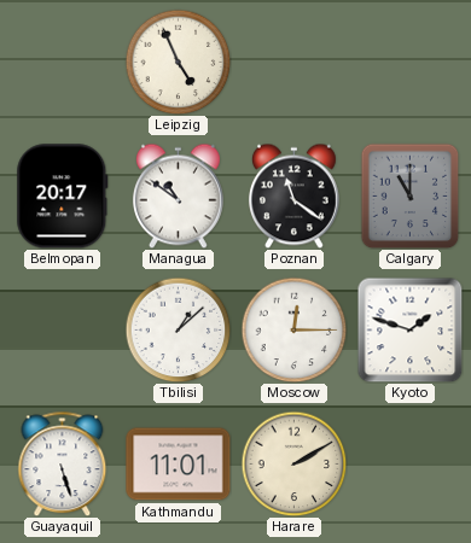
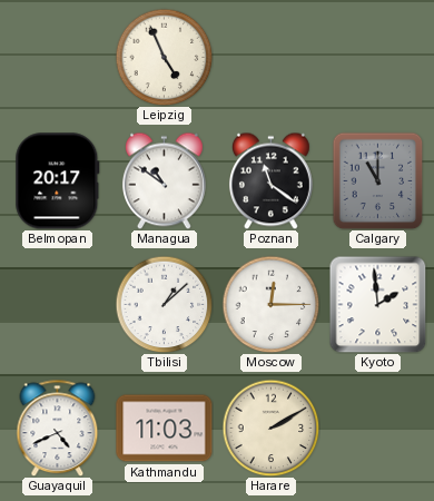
Kyoto: 1:48 -> 1:59
Guayaquil: 5:27 -> 4:41
Kathmandu: 11:01 -> 11:03
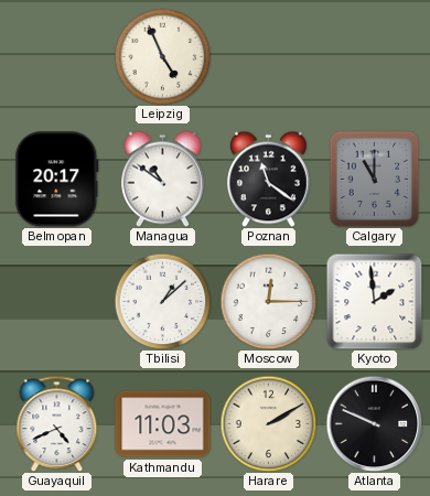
Atlanta: none -> 9:49
